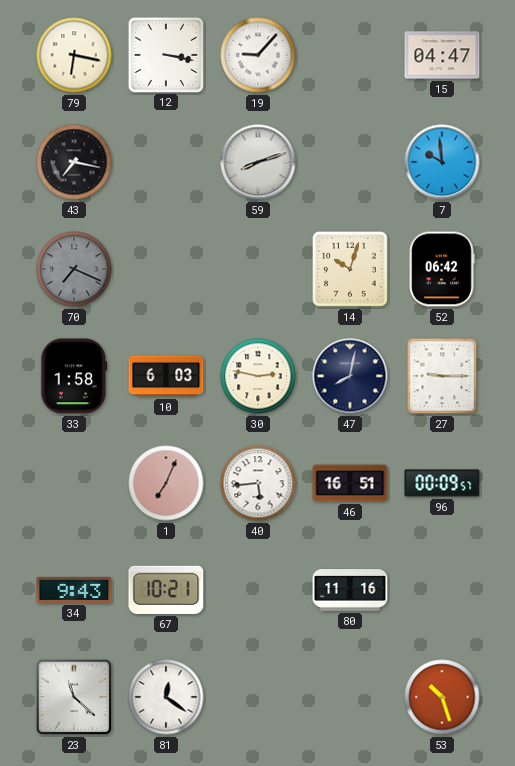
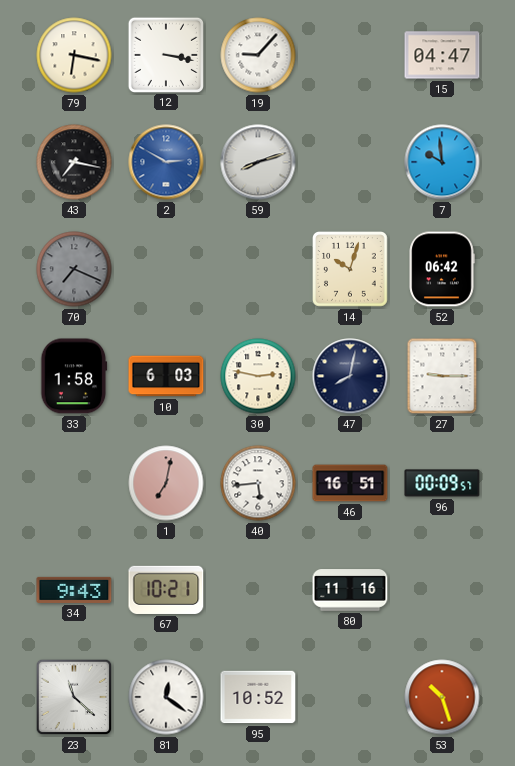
2: none -> 2:50
1: 7:04 -> 7:02
95: none -> 10:52
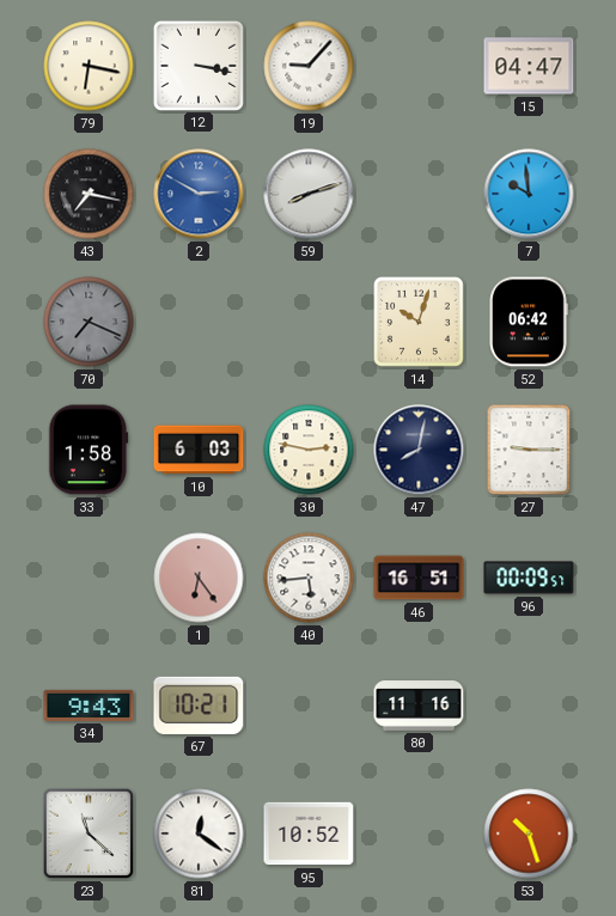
1: 7:02 -> 6:24
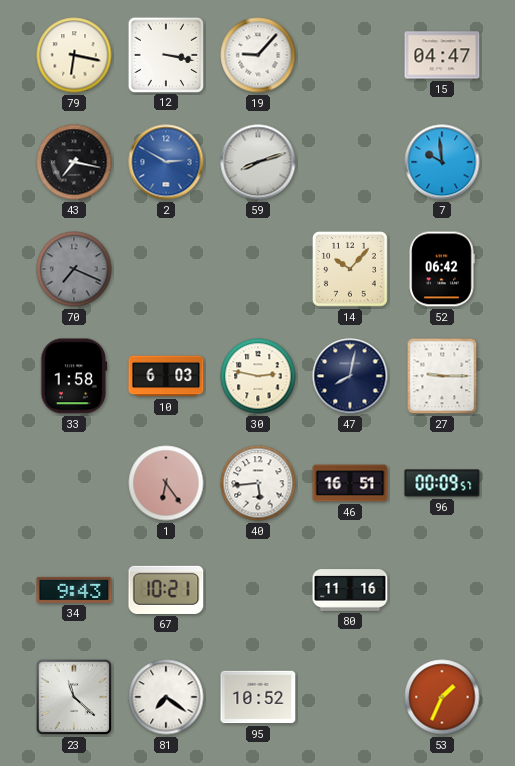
14: 10:03 -> 10:07
81: 12:21 -> 7:21
53: 10:27 -> 1:34
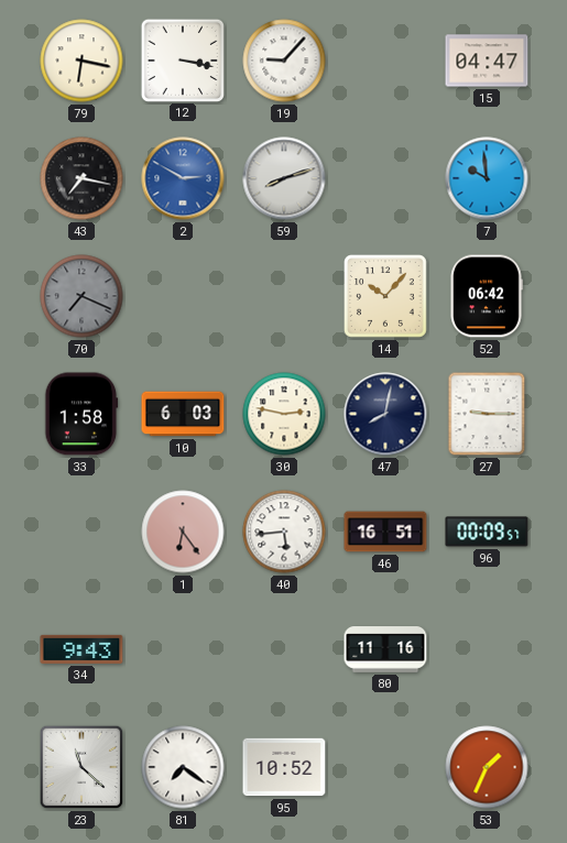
67: 10:21 -> none
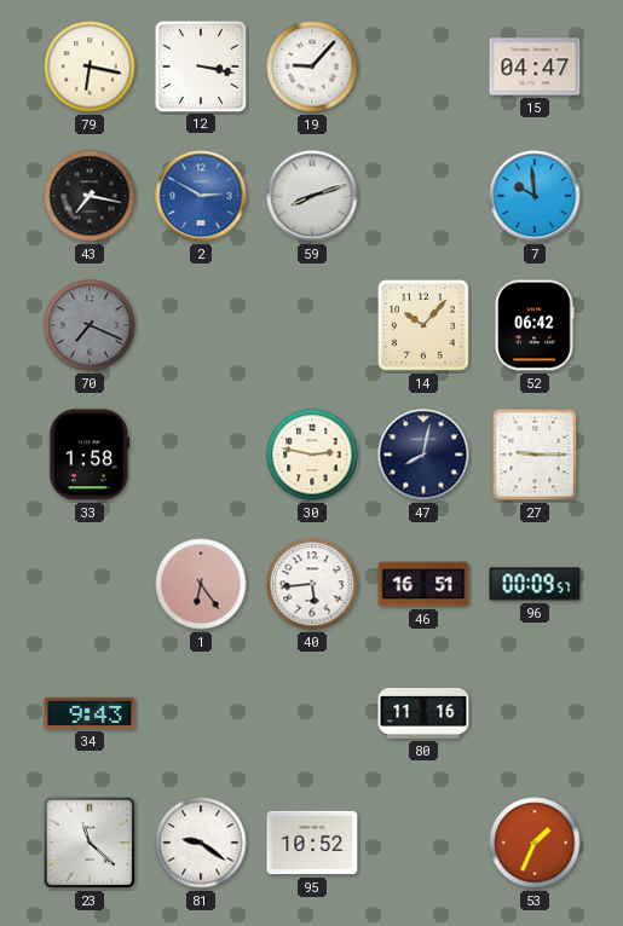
10: 6:03 -> none
81: 7:21 -> 9:21
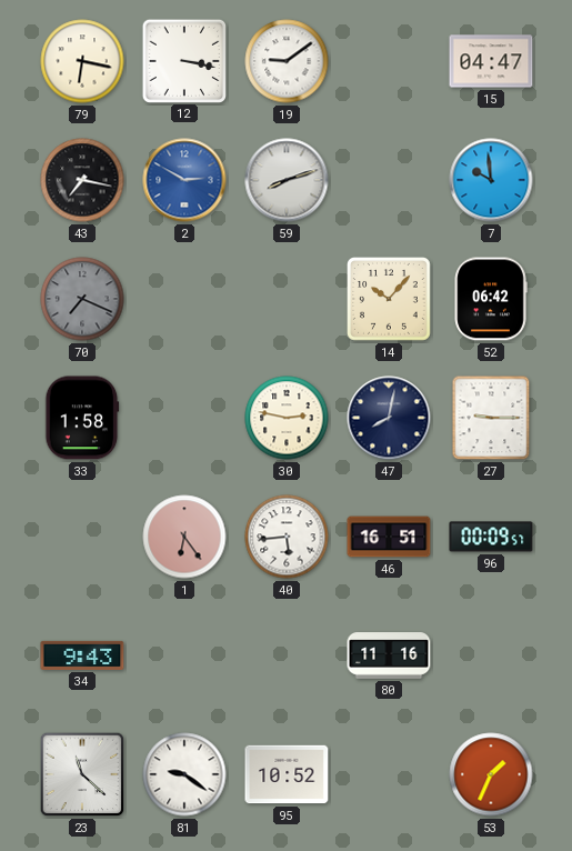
19: 9:07 -> 9:09
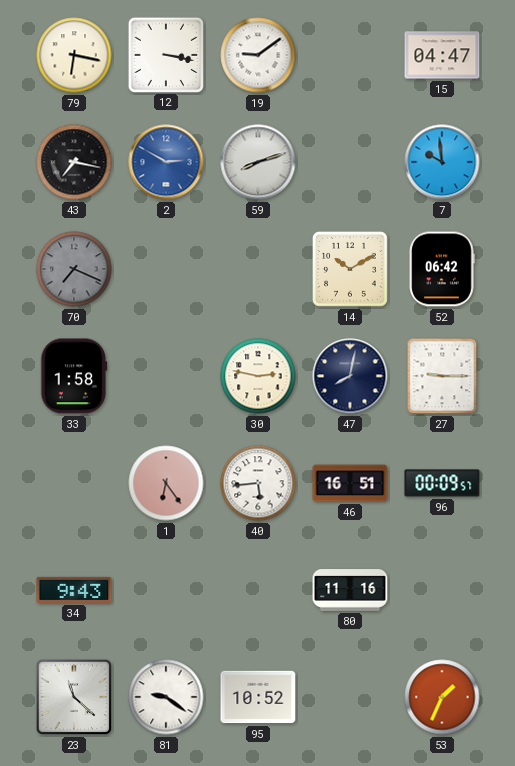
14: 10:07 -> 10:10
